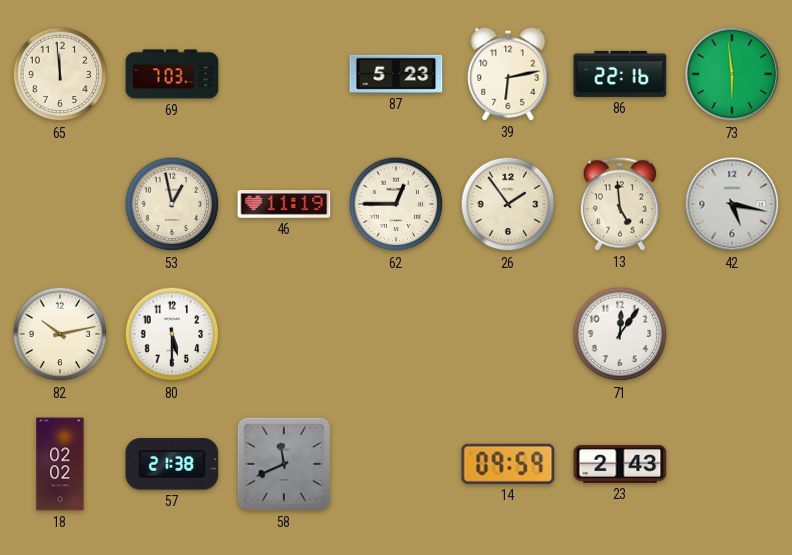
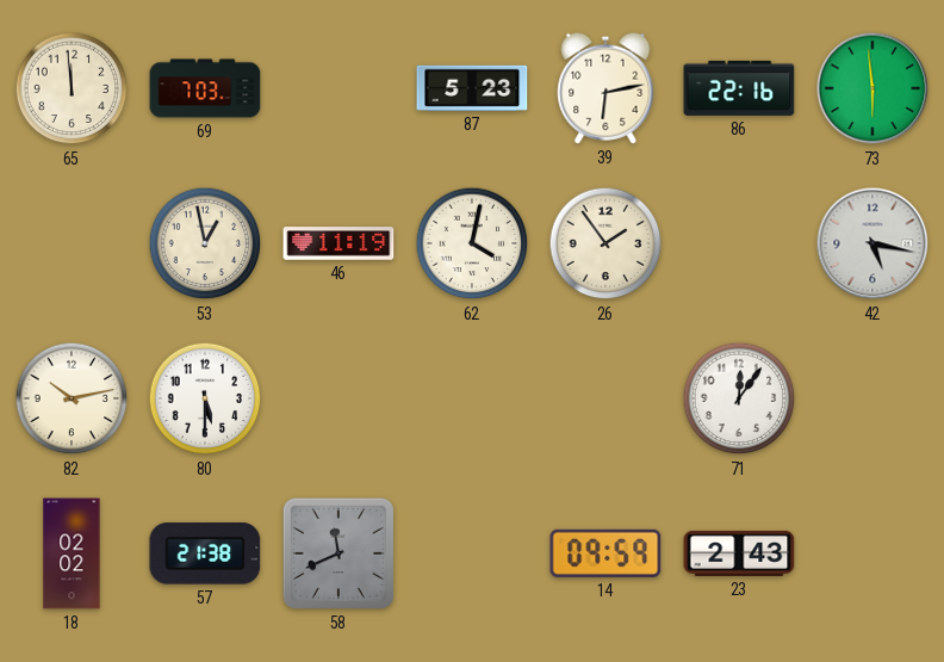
62: 12:45 -> 4:02
13: 4:59 -> none
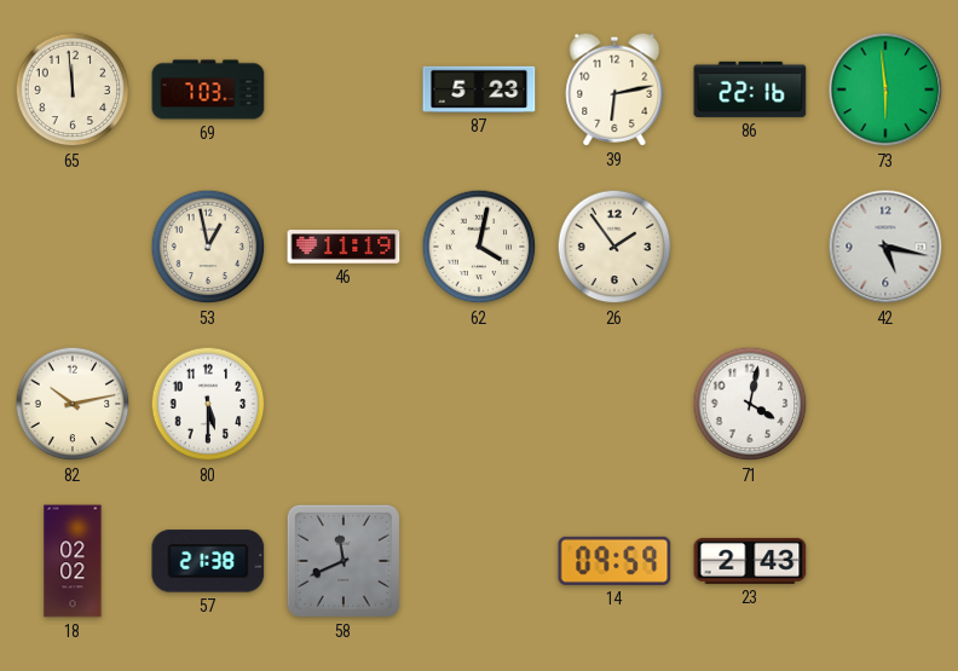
71: 12:06 -> 4:02
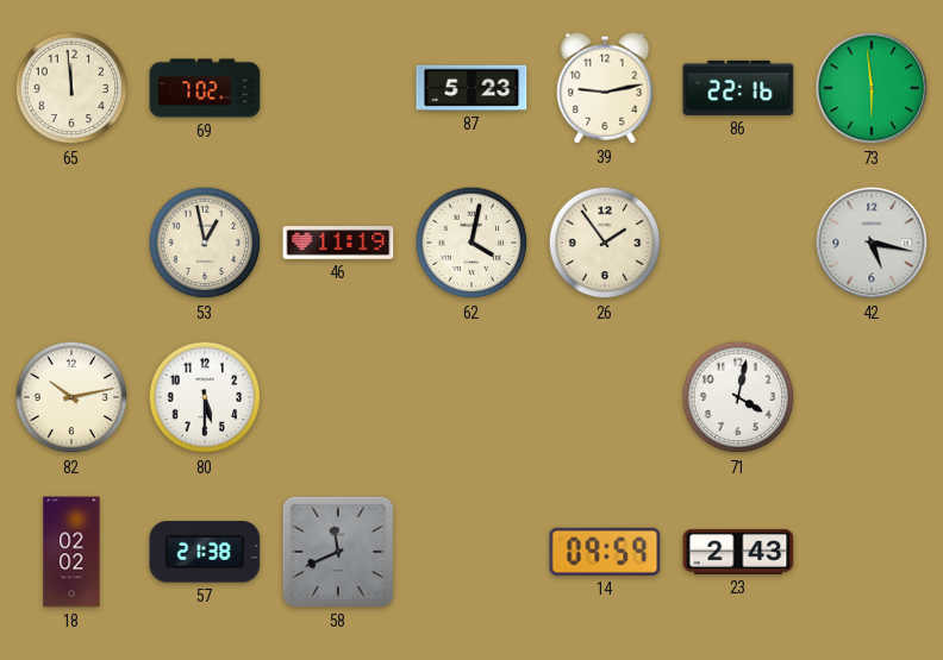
69: 7:03 -> 7:02
39: 6:13 -> 9:13
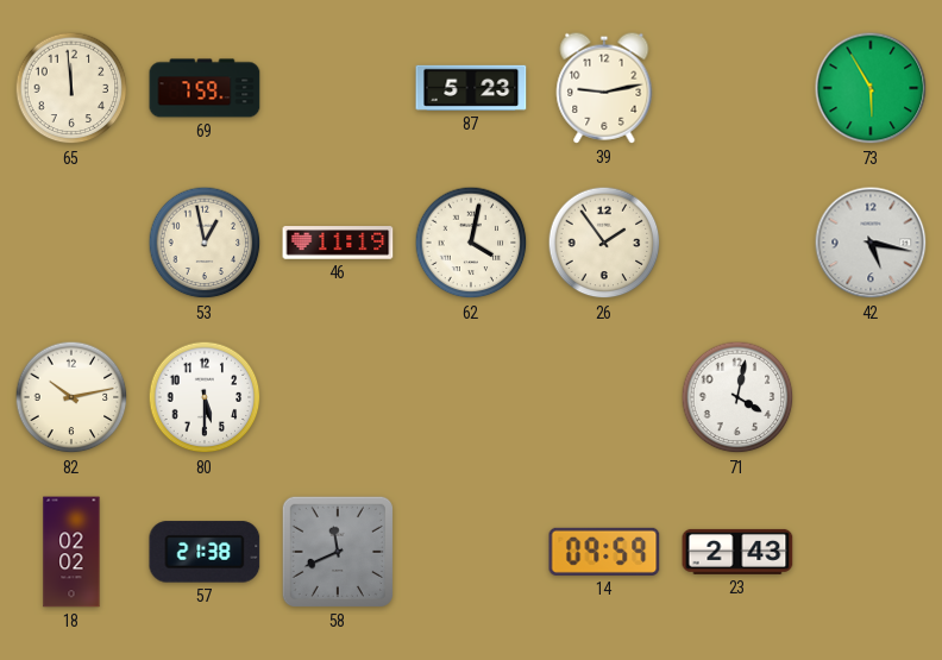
69: 7:02 -> 7:59
86: 22:16 -> none
73: 5:59 -> 5:55
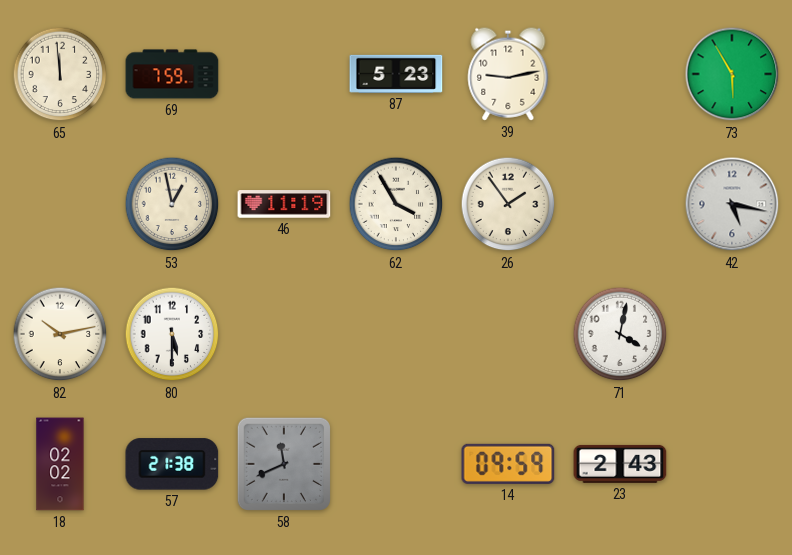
62: 4:02 -> 3:55
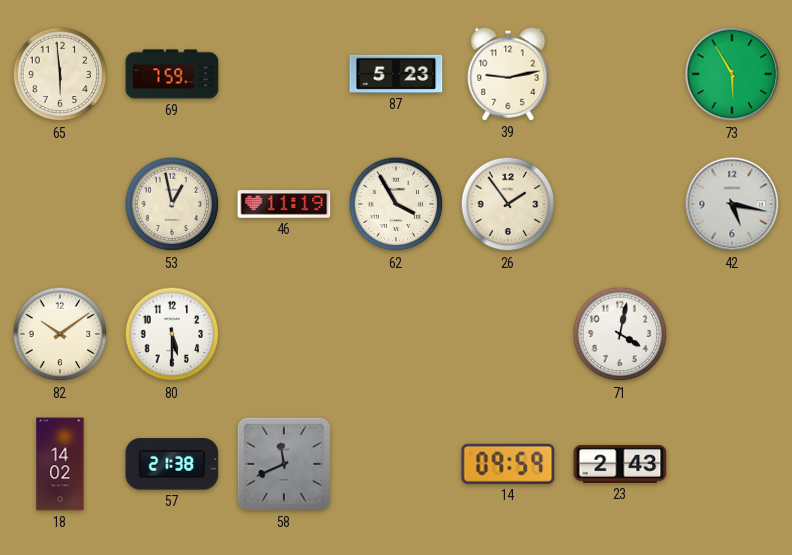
65: 11:59 -> 5:59
82: 10:13 -> 10:09
18: 02:02 -> 14:02
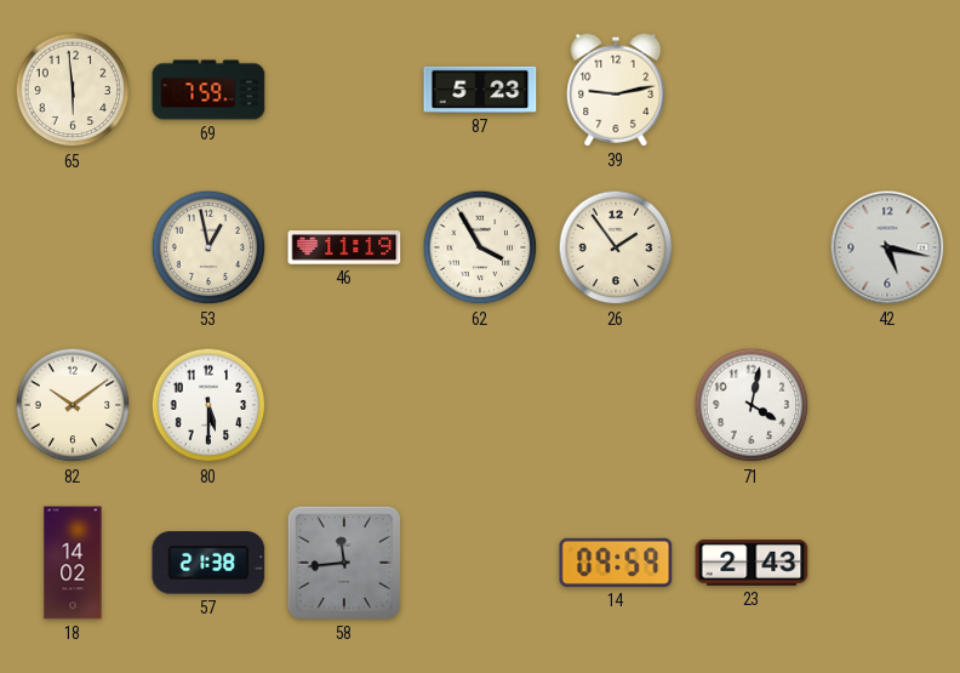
73: 5:55 -> none
58: 11:41 -> 11:44
